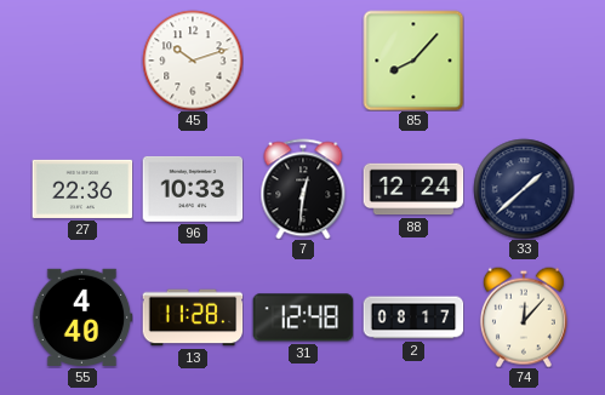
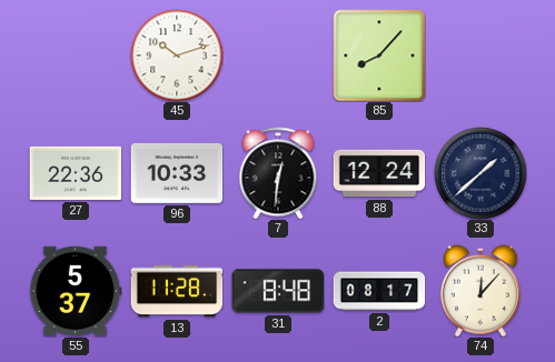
55: 4:40 -> 5:37
31: 12:48 -> 8:48
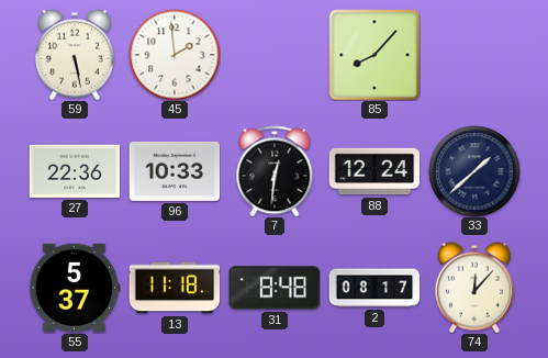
59: none -> 5:28
45: 10:12 -> 1:59
13: 11:28 -> 11:18
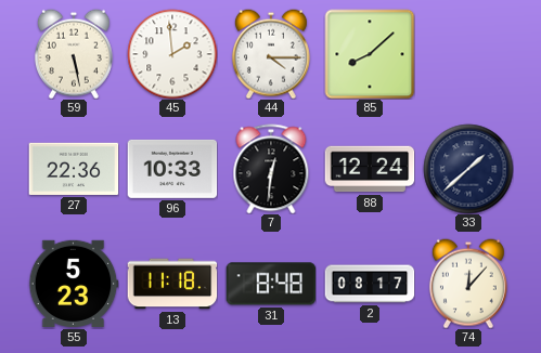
44: none -> 4:15
85: 8:07 -> 8:08
55: 5:37 -> 5:23
